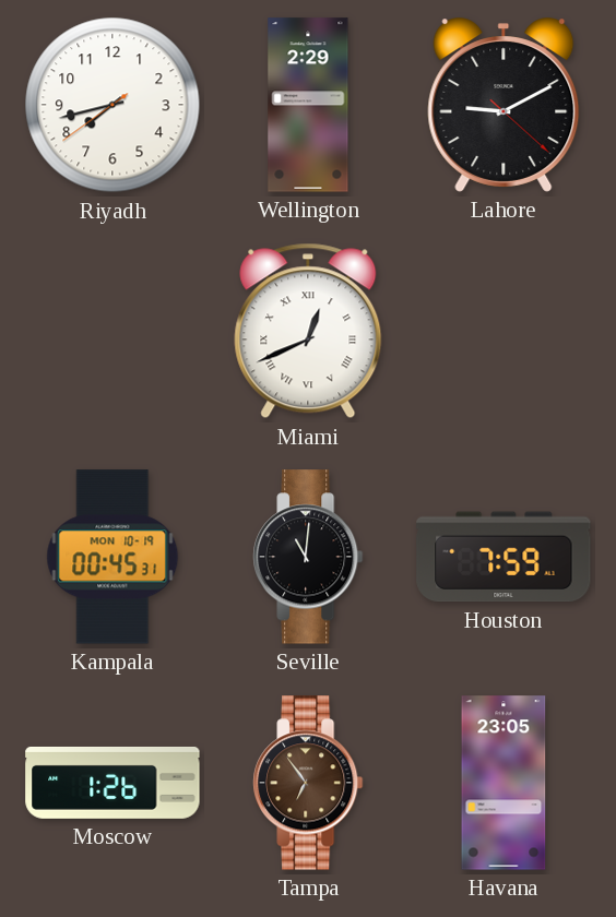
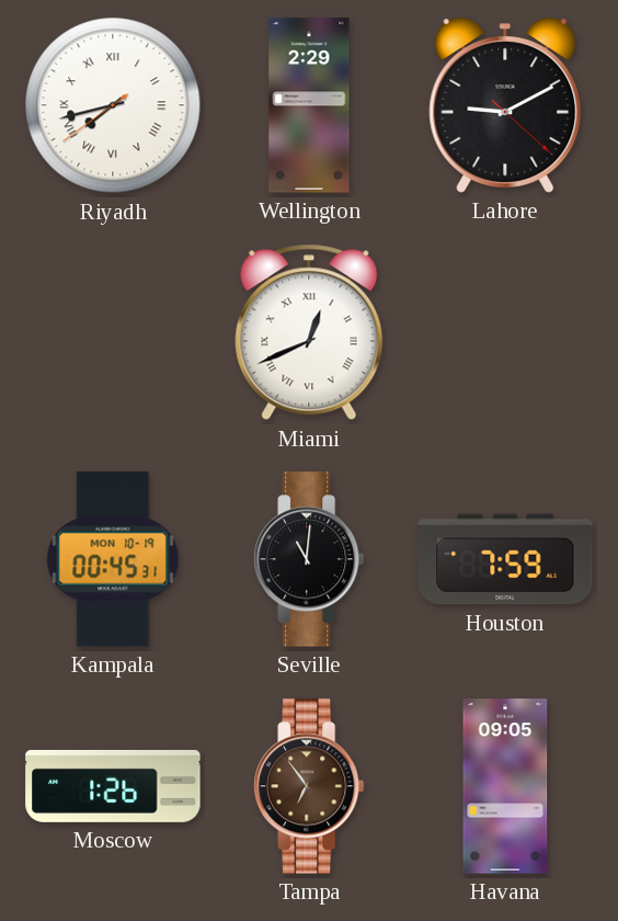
Riyadh numerals: Arabic -> Roman
Havana: 23:05 -> 09:05
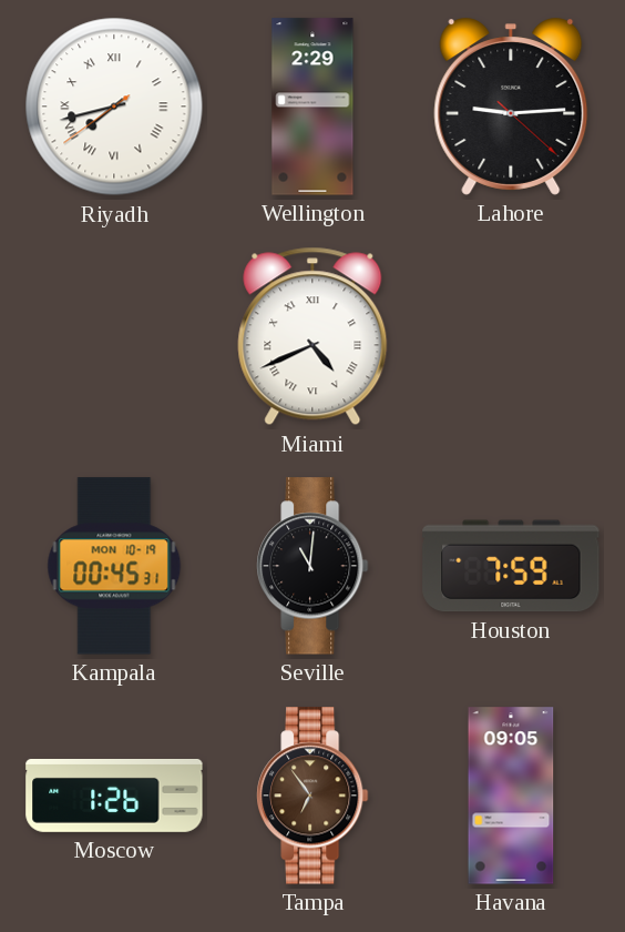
Lahore: 9:10 -> 9:14
Miami: 12:41 -> 4:41
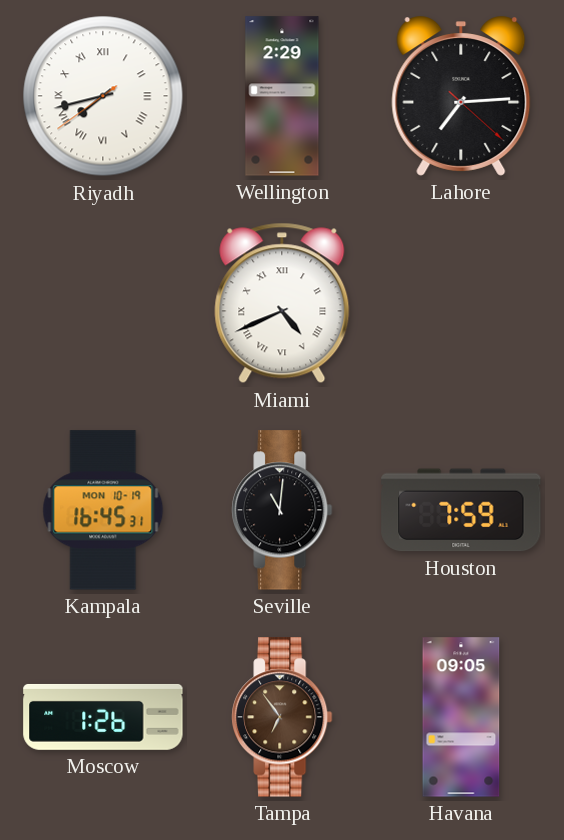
Lahore: 9:14 -> 7:14
Kampala: 00:45 -> 16:45
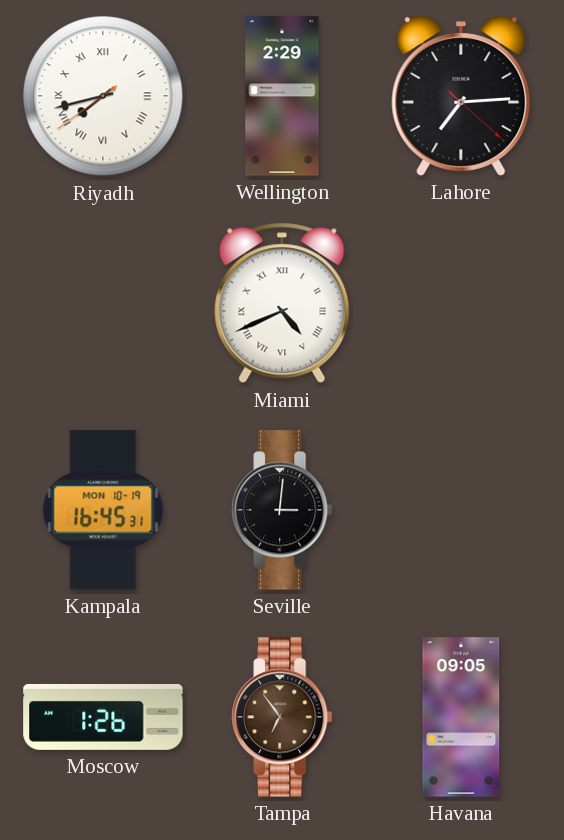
Seville: 11:01 -> 3:01
Houston: 7:59 -> none
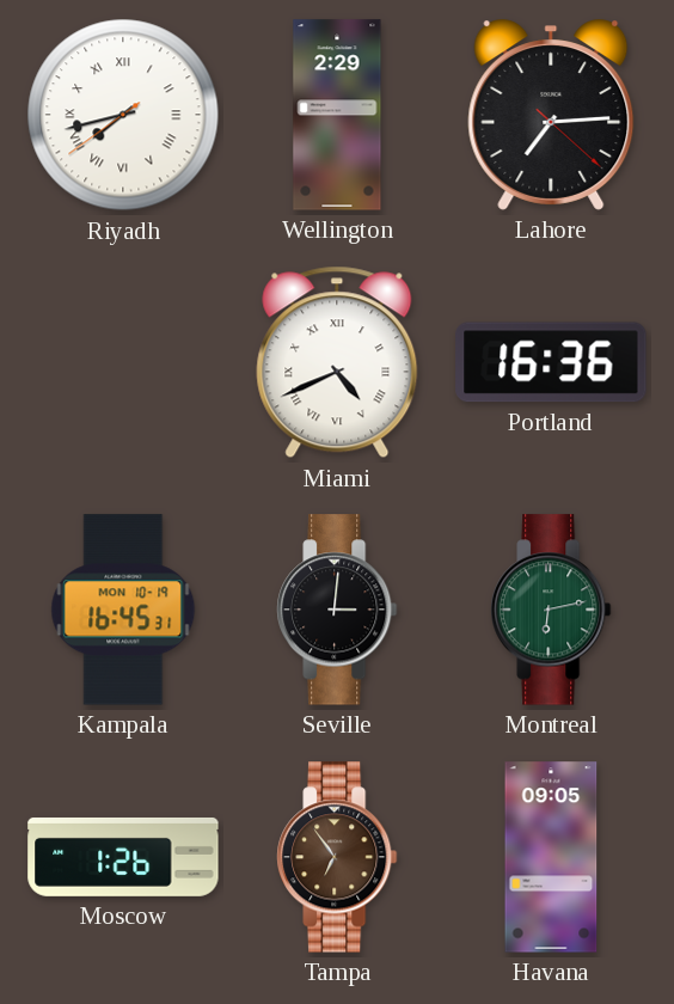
Portland: none -> 16:36
Montreal: none -> 6:13
